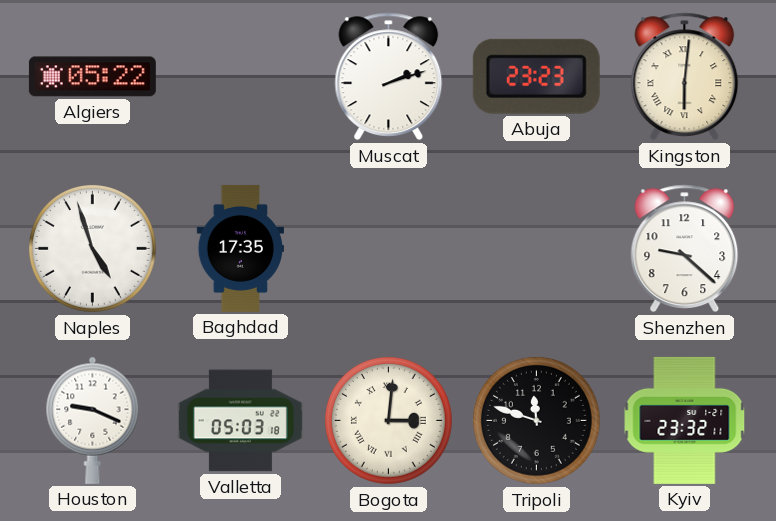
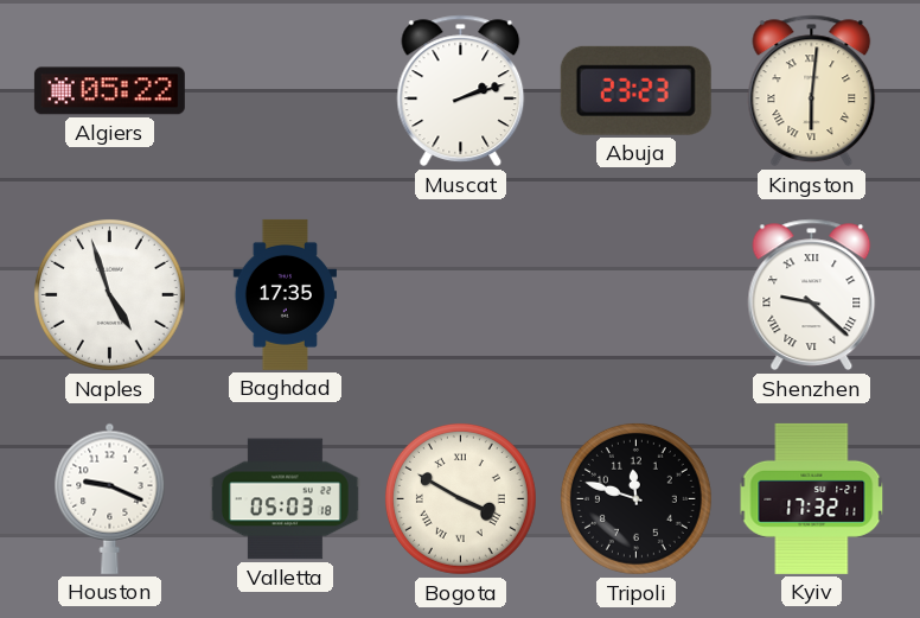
Shenzhen numerals: Arabic -> Roman
Bogota: 3:01 -> 3:50
Kyiv: 23:32 -> 17:32
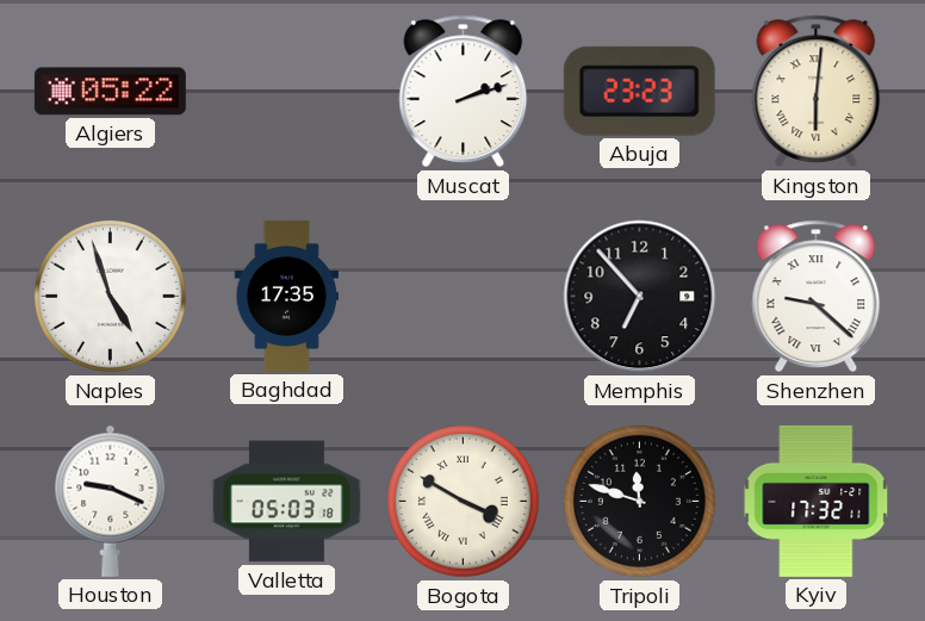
Memphis: none -> 6:53
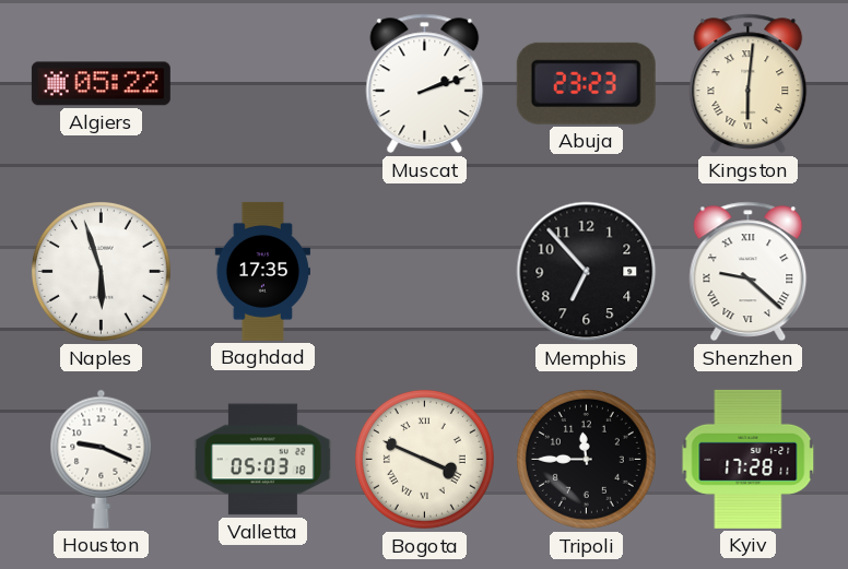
Naples: 4:57 -> 5:57
Bogota: 3:50 -> 3:49
Tripoli: 11:48 -> 11:45
Kyiv: 17:32 -> 17:28
